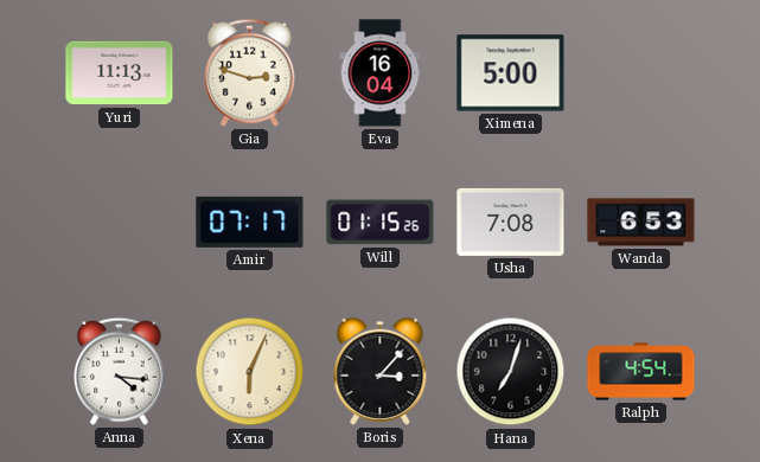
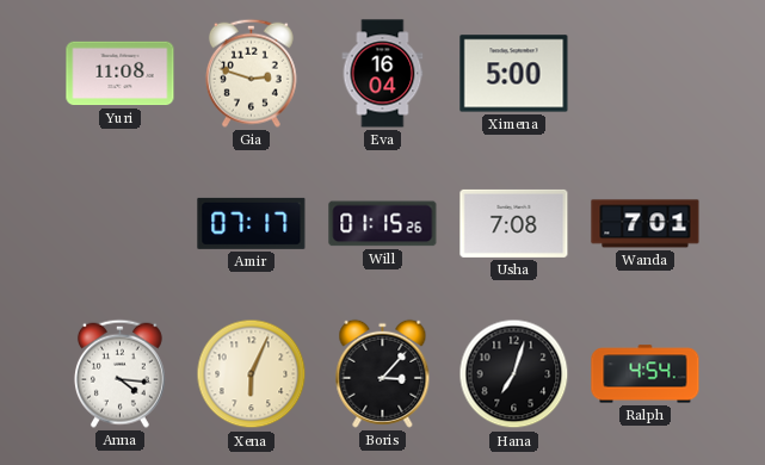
Yuri: 11:13 -> 11:08
Wanda: 6:53 -> 7:01
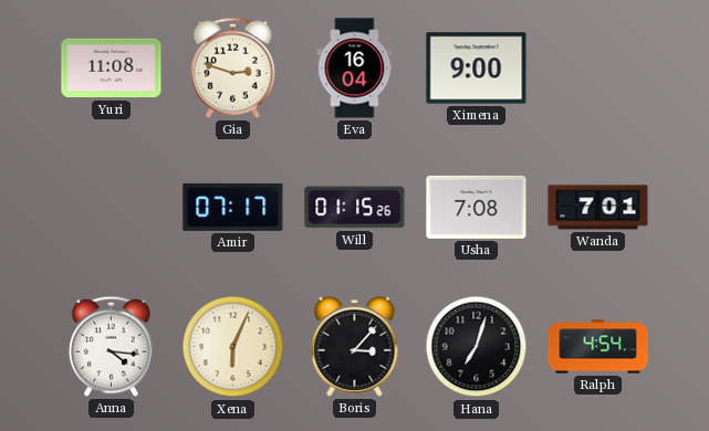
Ximena: 5:00 -> 9:00
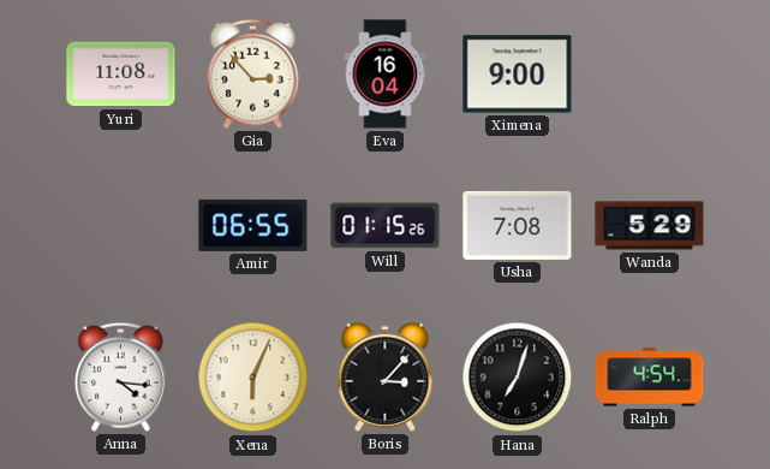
Gia: 2:48 -> 2:53
Amir: 07:17 -> 06:55
Wanda: 7:01 -> 5:29
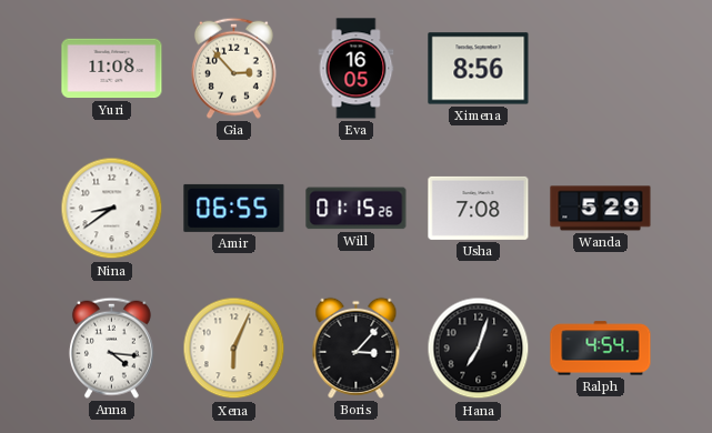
Eva: 16:04 -> 16:05
Ximena: 9:00 -> 8:56
Nina: none -> 8:39
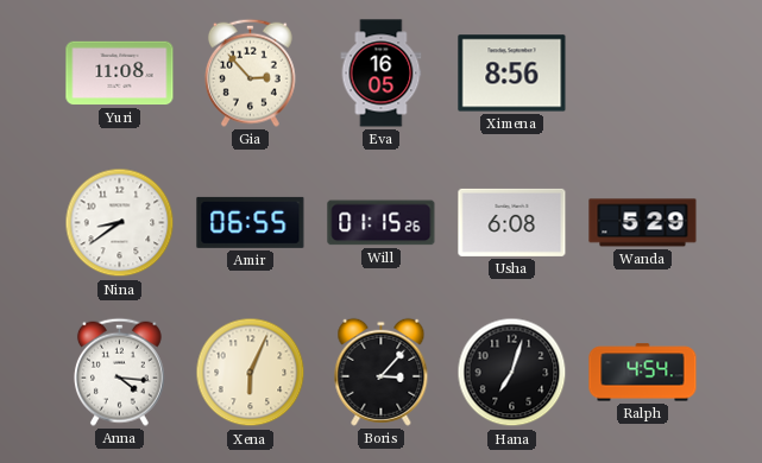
Usha: 7:08 -> 6:08
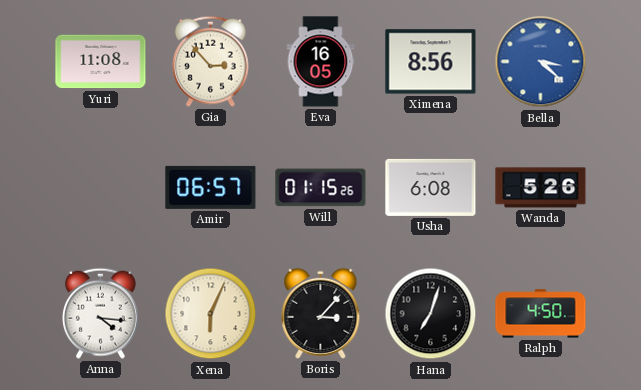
Bella: none -> 3:22
Nina: 8:39 -> none
Amir: 06:55 -> 06:57
Wanda: 5:29 -> 5:26
Ralph: 4:54 -> 4:50
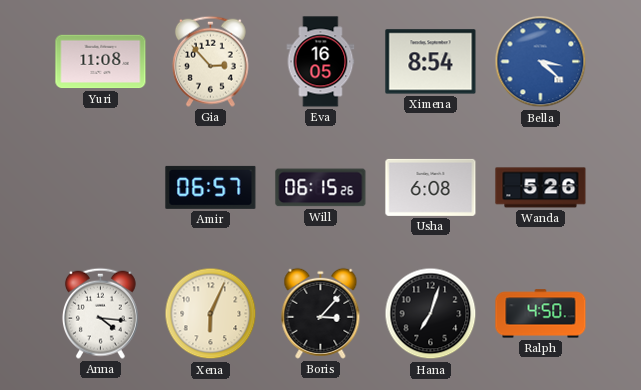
Ximena: 8:56 -> 8:54
Will: 01:15 -> 06:15
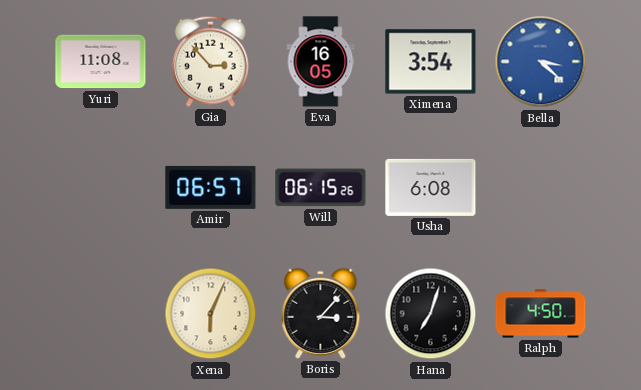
Ximena: 8:54 -> 3:54
Wanda: 5:26 -> none
Anna: 4:16 -> none
